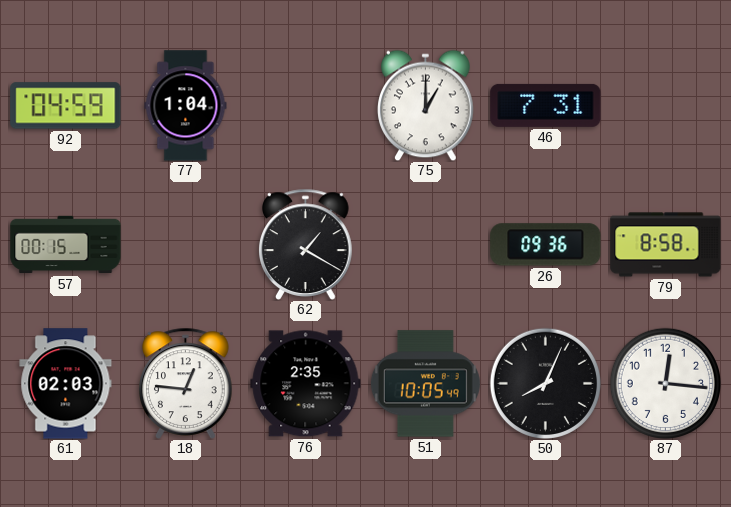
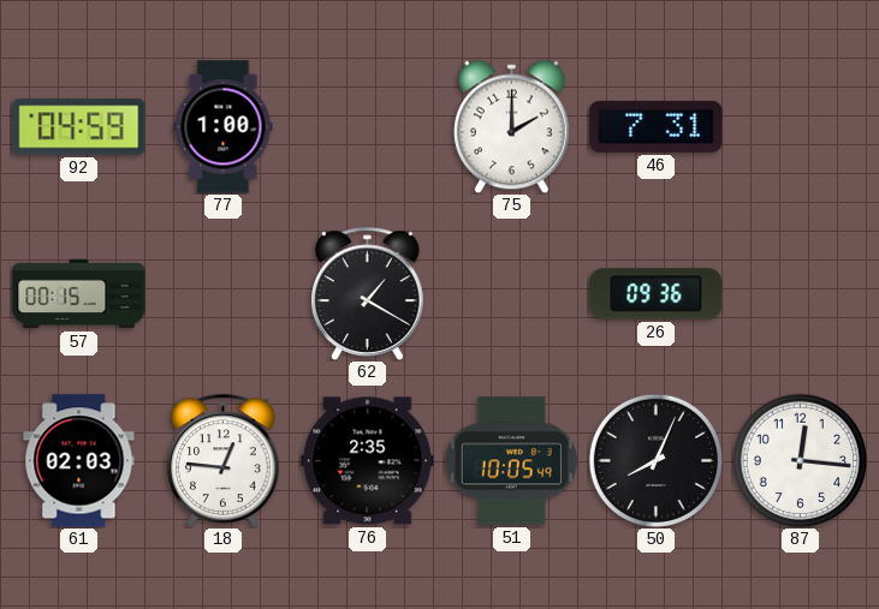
77: 1:04 -> 1:00
75: 1:00 -> 2:00
79: 8:58 -> none
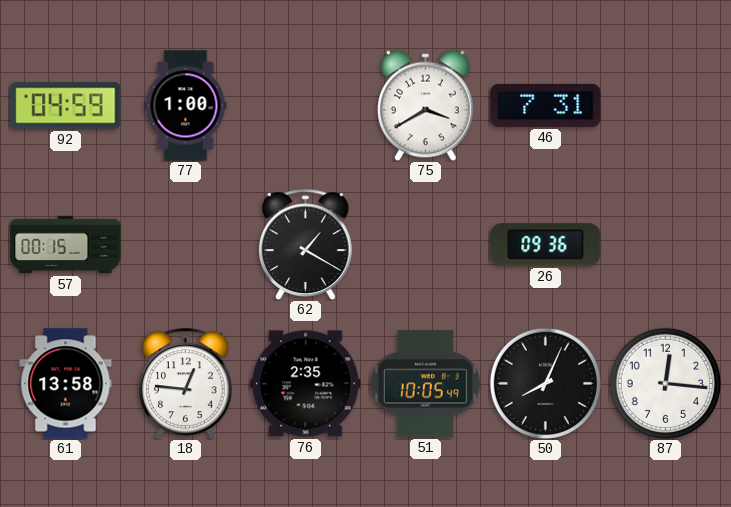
75: 2:00 -> 3:40
61: 02:03 -> 13:58
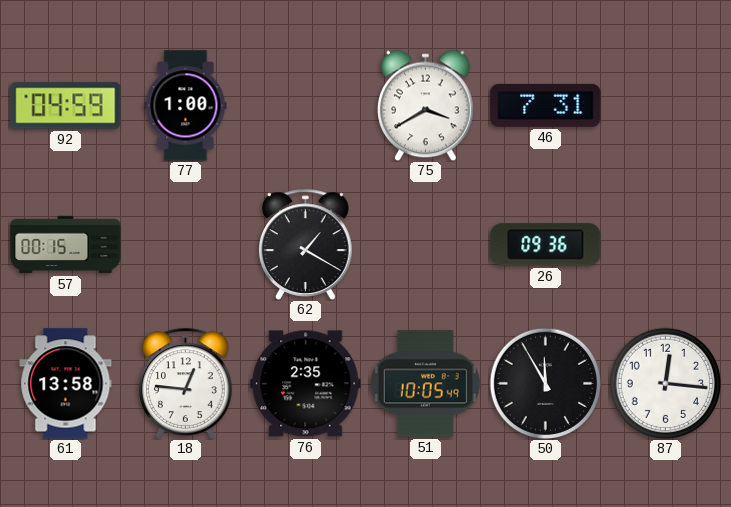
50: 8:04 -> 11:55
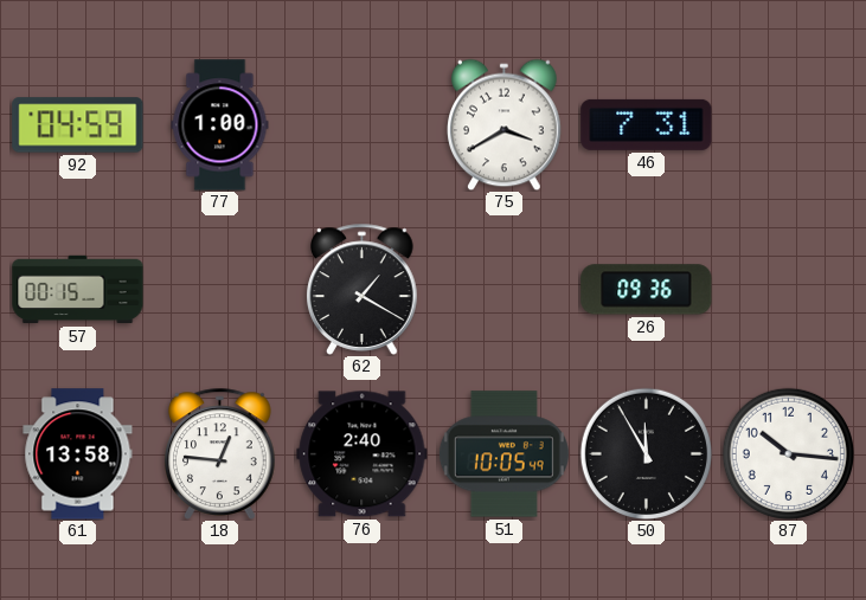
76: 2:35 -> 2:40
87: 12:16 -> 10:16
